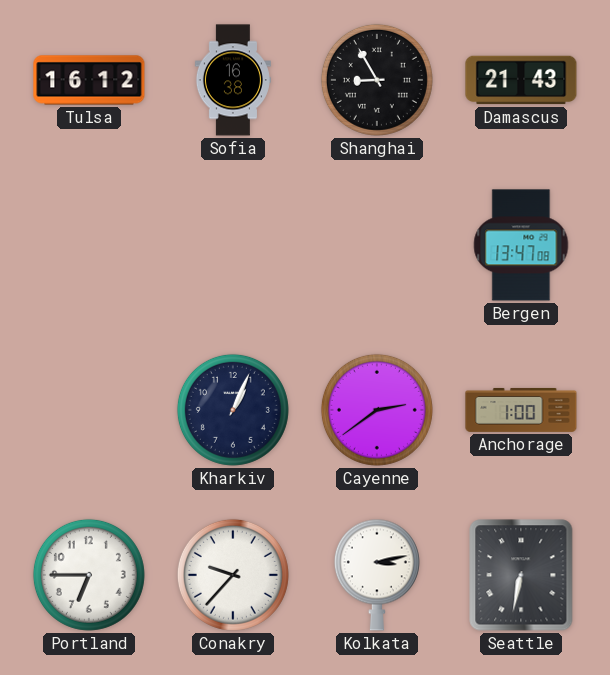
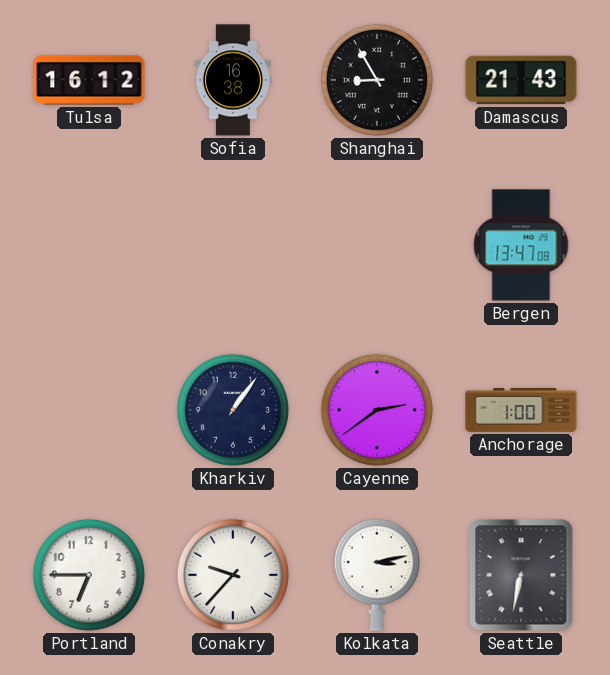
Kharkiv: 1:04 -> 1:06
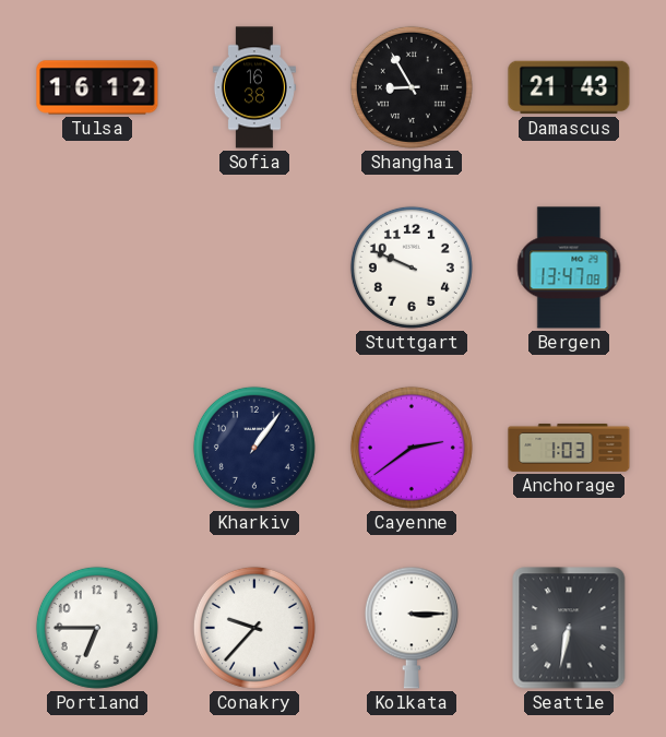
Stuttgart: none -> 9:49
Anchorage: 1:00 -> 1:03
Kolkata: 3:13 -> 3:15
